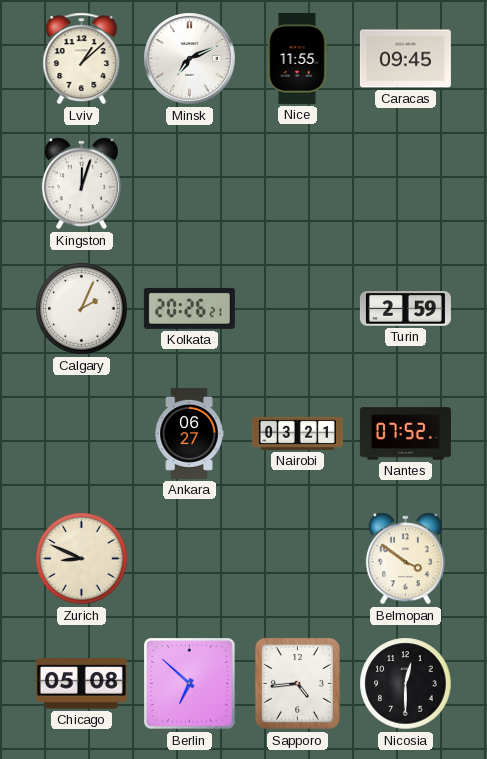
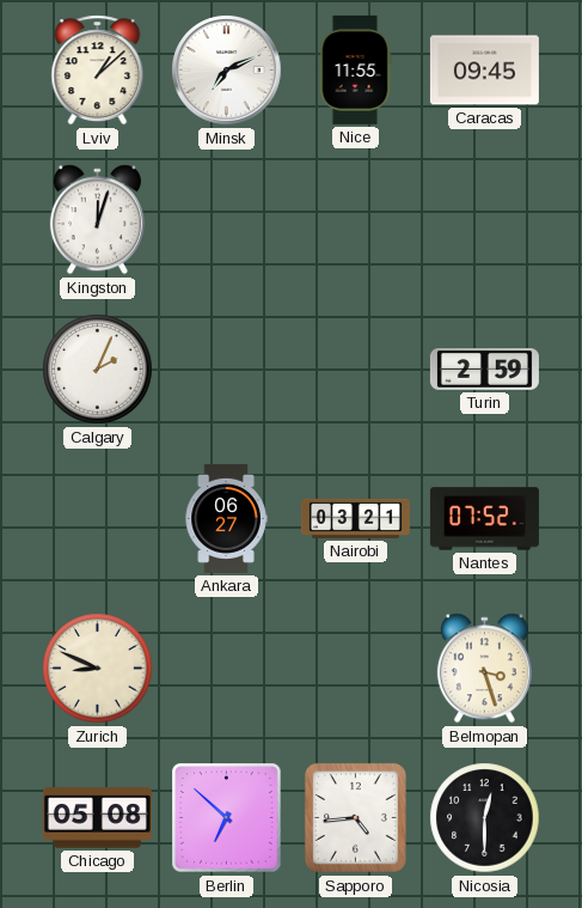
Kolkata: 20:26 -> none
Belmopan: 3:51 -> 3:27
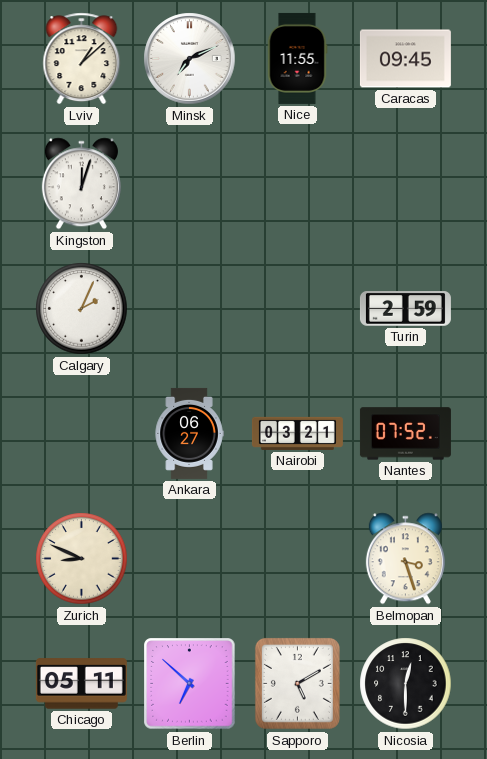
Chicago: 05:08 -> 05:11
Sapporo: 4:44 -> 5:10
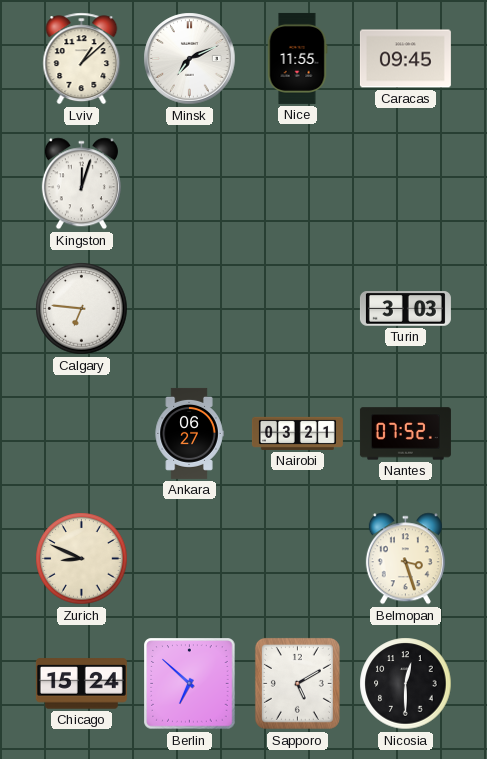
Calgary: 2:04 -> 6:46
Turin: 2:59 -> 3:03
Chicago: 05:11 -> 15:24
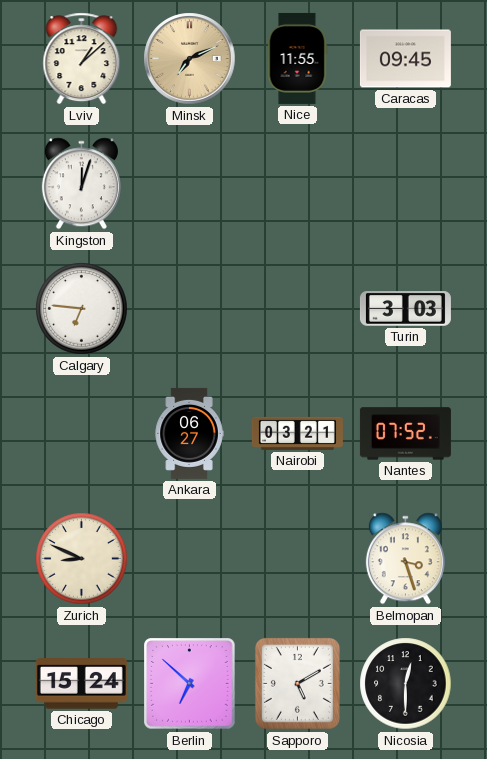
Minsk dial: white -> champagne
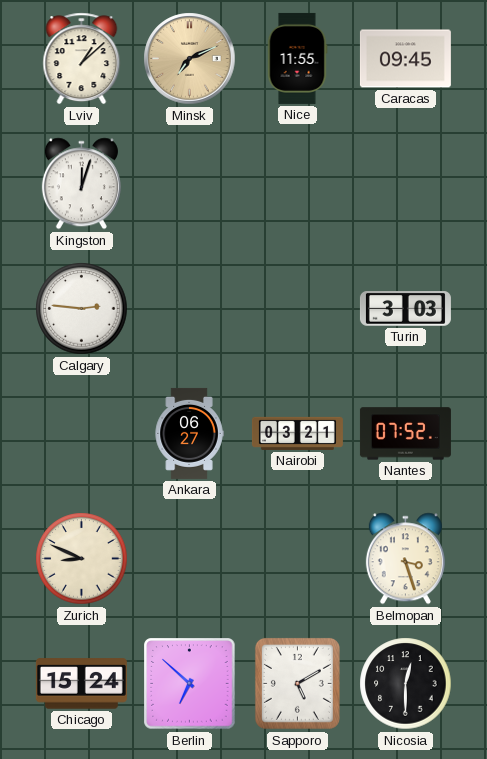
Calgary: 6:46 -> 2:46
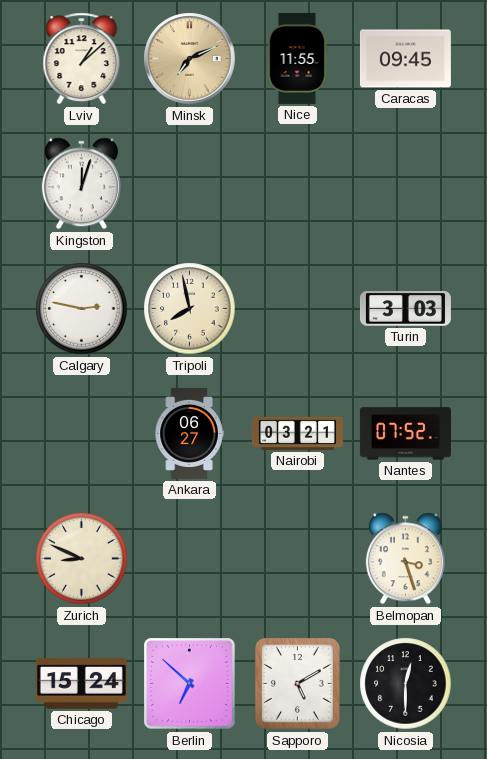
Calgary: 2:46 -> 2:47
Tripoli: none -> 7:58
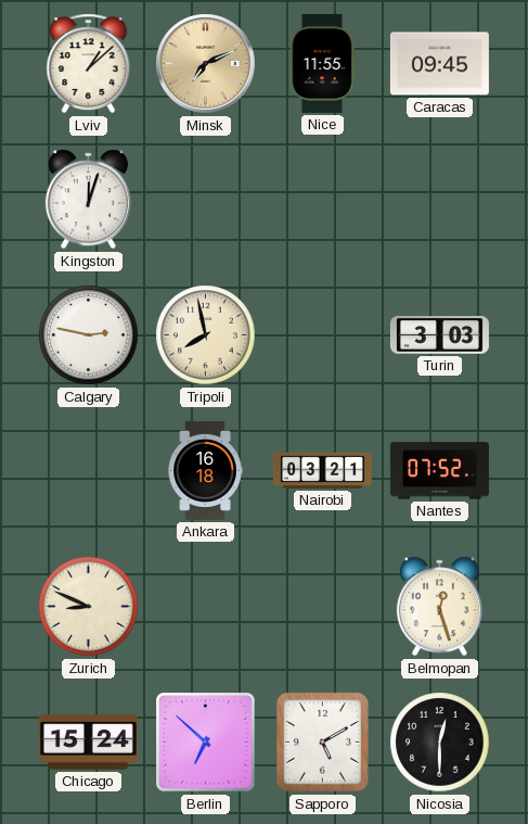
Ankara: 06:27 -> 16:18
Belmopan: 3:27 -> 12:27
